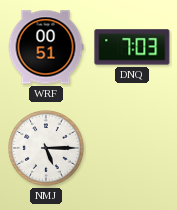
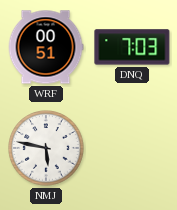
NMJ: 5:15 -> 5:47
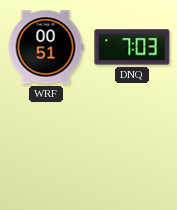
NMJ: 5:47 -> none
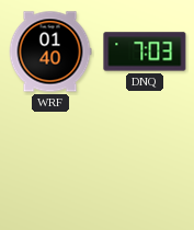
WRF: 00:51 -> 01:40
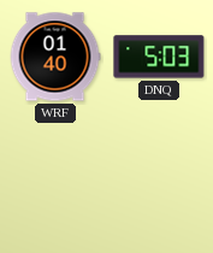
DNQ: 7:03 -> 5:03
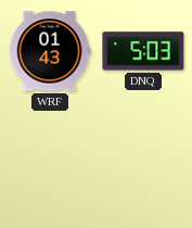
WRF: 01:40 -> 01:43
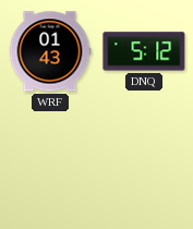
DNQ: 5:03 -> 5:12
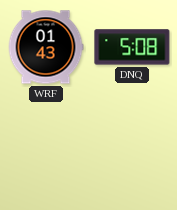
DNQ: 5:12 -> 5:08
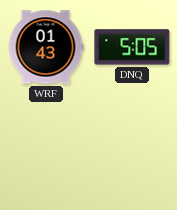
DNQ: 5:08 -> 5:05
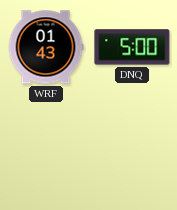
DNQ: 5:05 -> 5:00
